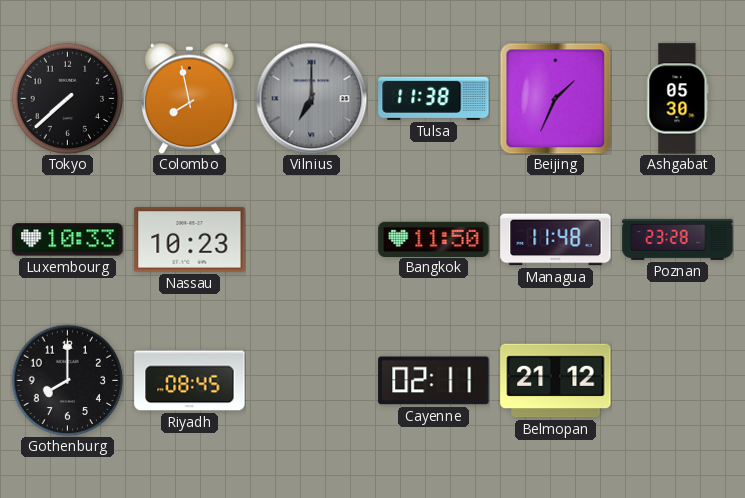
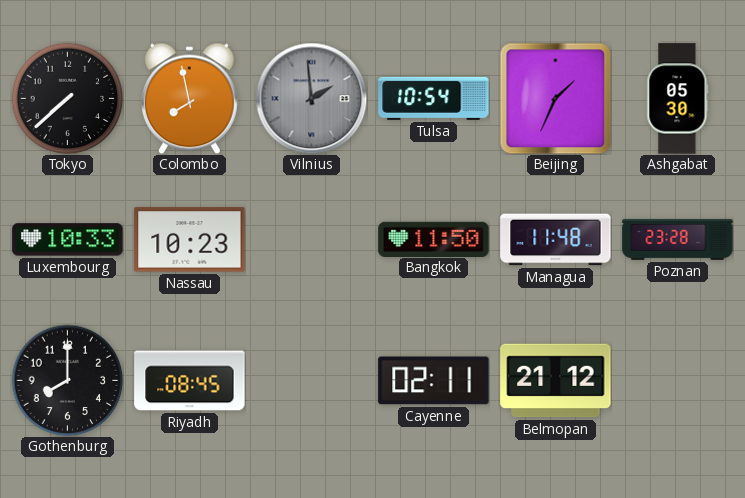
Vilnius: 7:00 -> 1:59
Tulsa: 11:38 -> 10:54
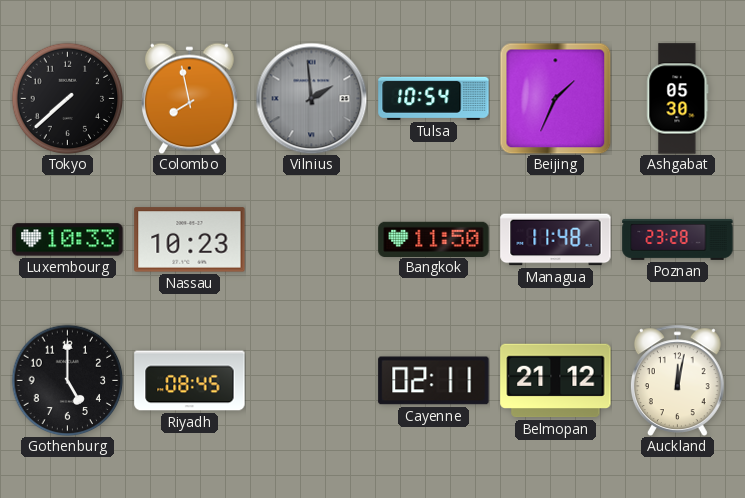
Gothenburg: 8:00 -> 5:00
Auckland: none -> 12:02
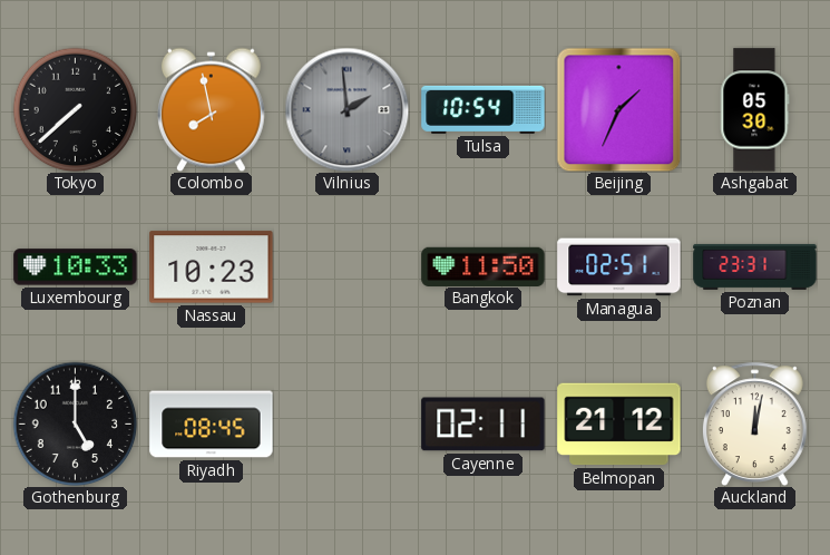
Managua: 11:48 -> 02:51
Poznan: 23:28 -> 23:31
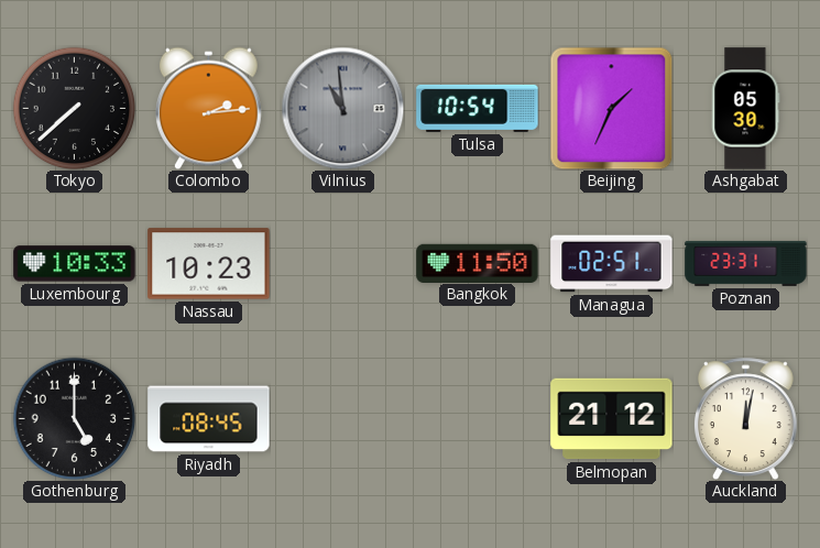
Colombo: 7:58 -> 2:14
Vilnius: 1:59 -> 10:59
Cayenne: 02:11 -> none
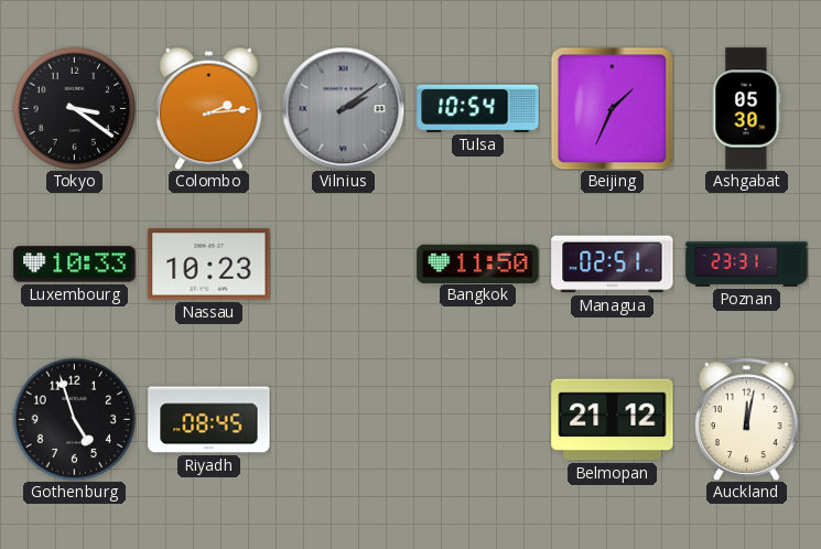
Tokyo: 7:38 -> 3:21
Vilnius: 10:59 -> 2:09
Gothenburg: 5:00 -> 4:57
